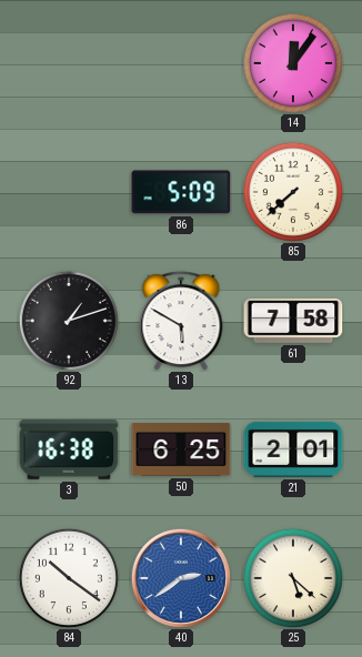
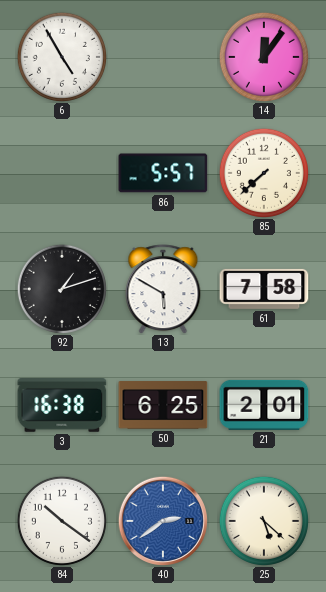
6: none -> 4:55
86: 5:09 -> 5:57
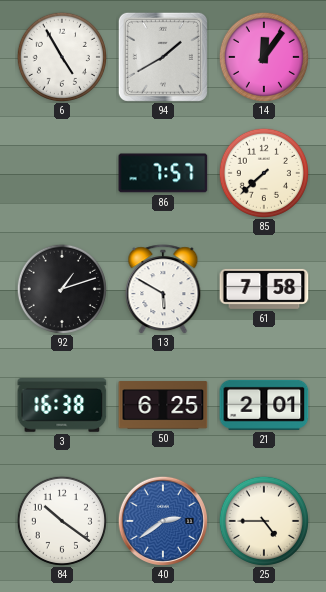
94: none -> 1:40
86: 5:57 -> 7:57
25: 5:22 -> 4:45
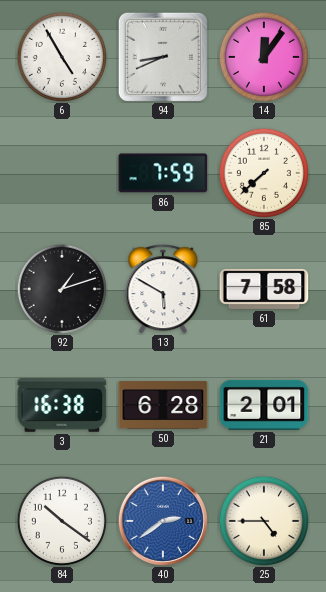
94: 1:40 -> 8:41
86: 7:57 -> 7:59
50: 6:25 -> 6:28
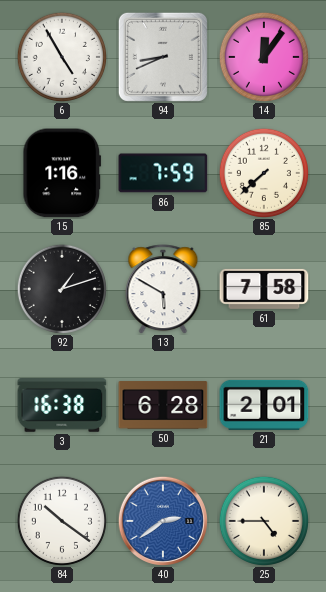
15: none -> 1:16
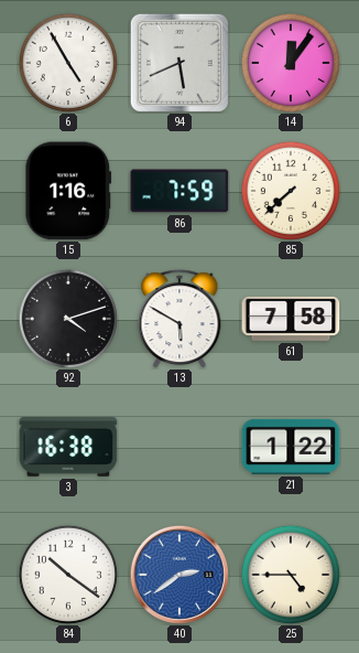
94: 8:41 -> 5:41
92: 1:12 -> 4:12
50: 6:28 -> none
21: 2:01 -> 1:22
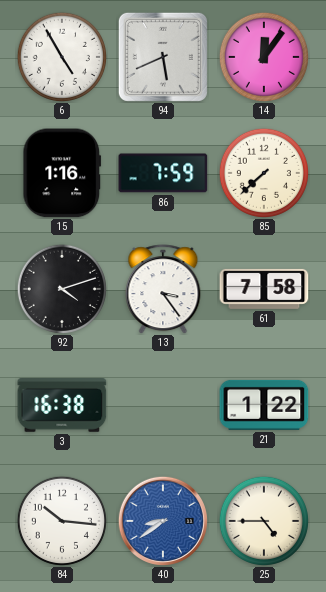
13: 5:50 -> 3:24
84: 10:21 -> 10:16
40: 2:39 -> 8:39
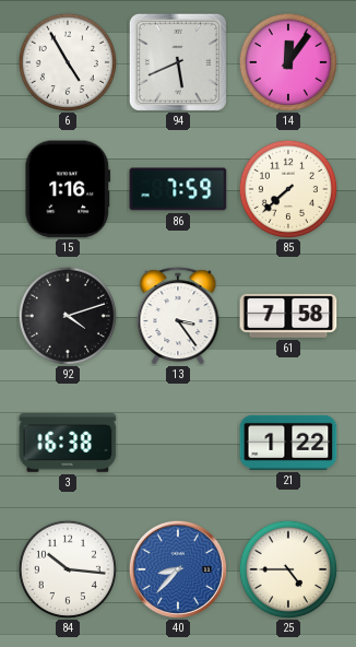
40: 8:39 -> 8:37
